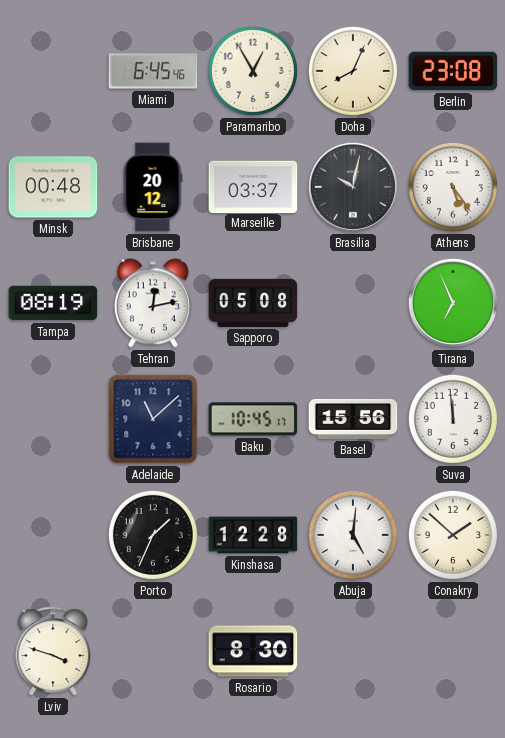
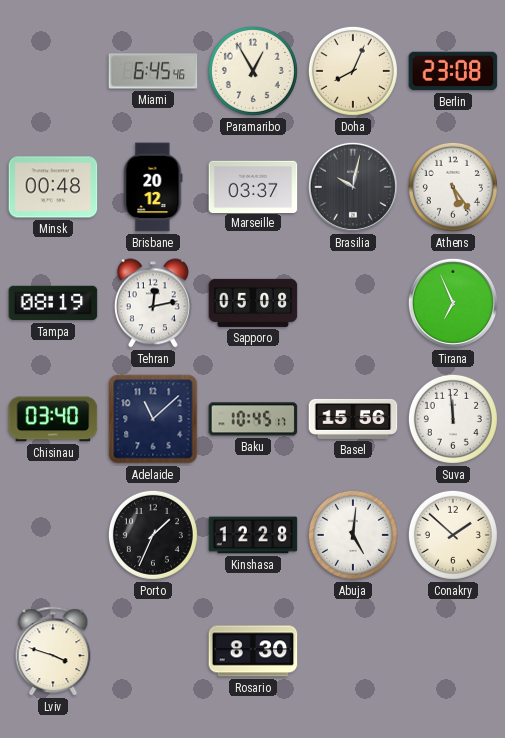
Chisinau: none -> 03:40
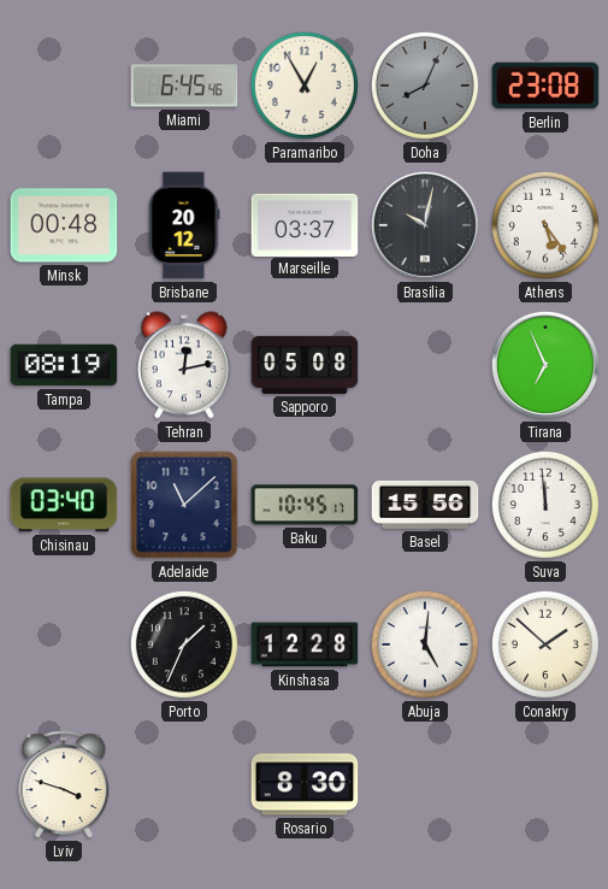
Doha dial: cream -> grey
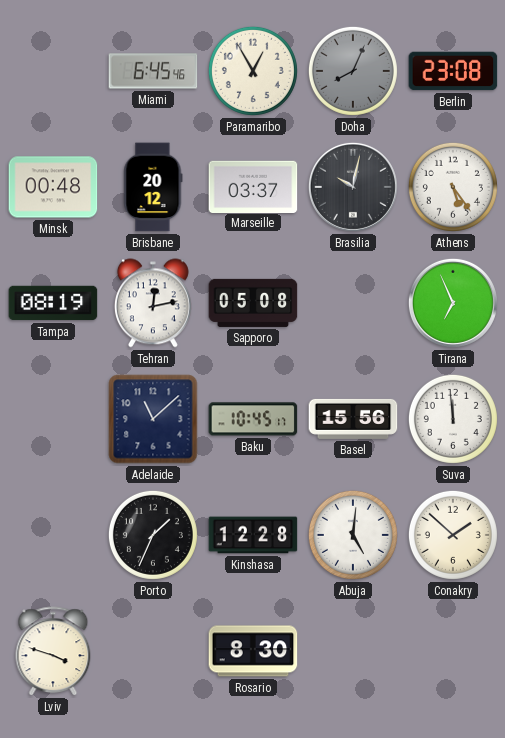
Chisinau: 03:40 -> none
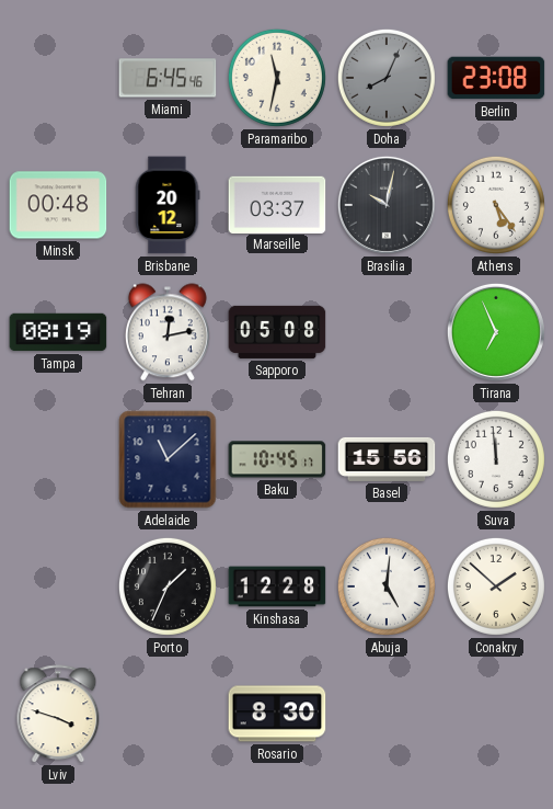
Paramaribo: 12:55 -> 11:32
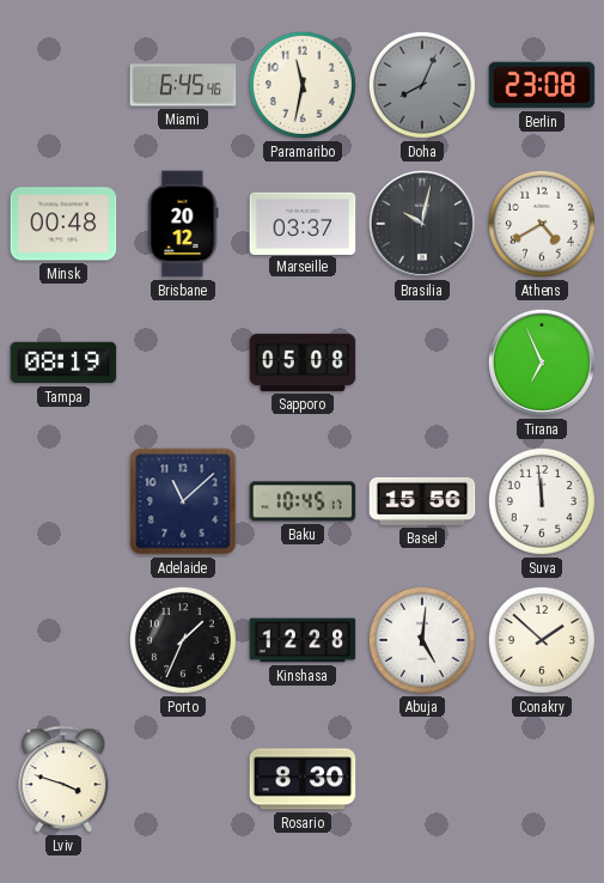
Athens: 5:24 -> 4:40
Tehran: 12:13 -> none
